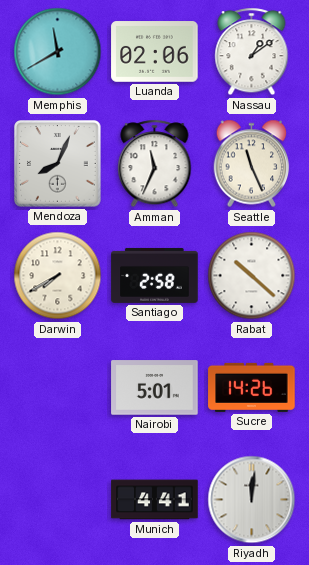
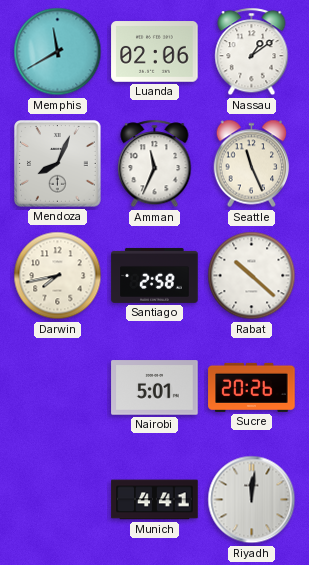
Darwin: 7:40 -> 7:43
Sucre: 14:26 -> 20:26
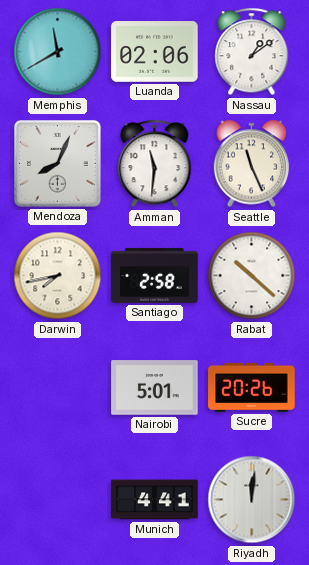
Amman: 11:34 -> 11:31
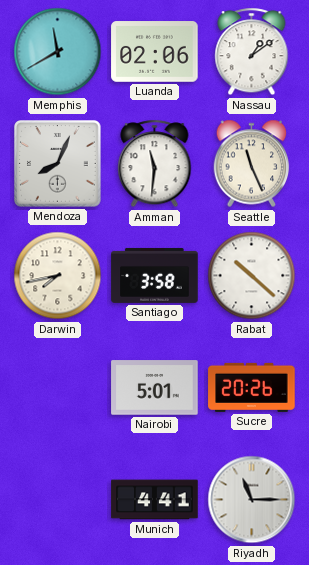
Santiago: 2:58 -> 3:58
Riyadh: 12:01 -> 11:15
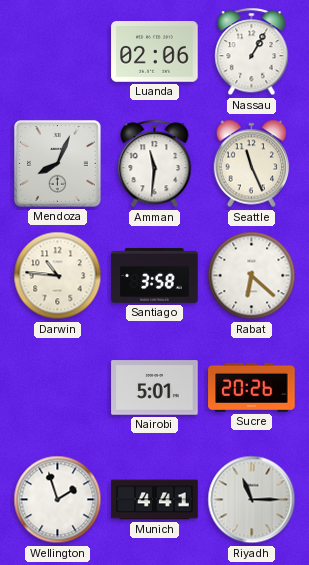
Memphis: 11:40 -> none
Nassau: 1:09 -> 1:05
Darwin: 7:43 -> 10:46
Rabat: 10:22 -> 6:22
Wellington: none -> 1:57
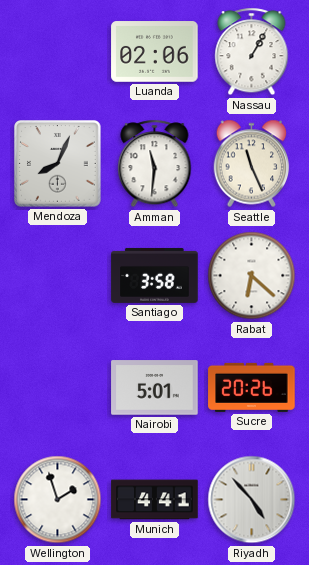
Darwin: 10:46 -> none
Riyadh: 11:15 -> 4:53
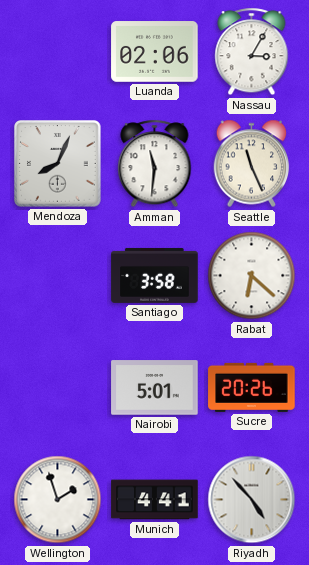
Nassau: 1:05 -> 3:05
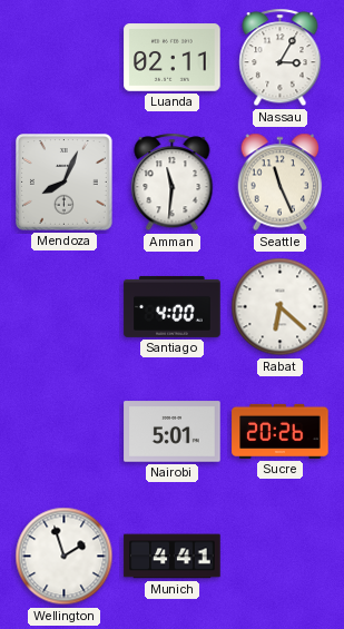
Luanda: 02:06 -> 02:11
Santiago: 3:58 -> 4:00
Riyadh: 4:53 -> none
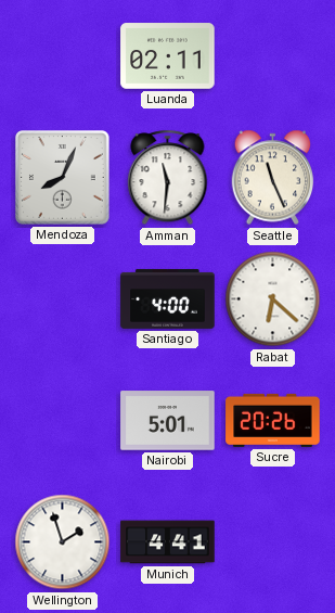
Nassau: 3:05 -> none
